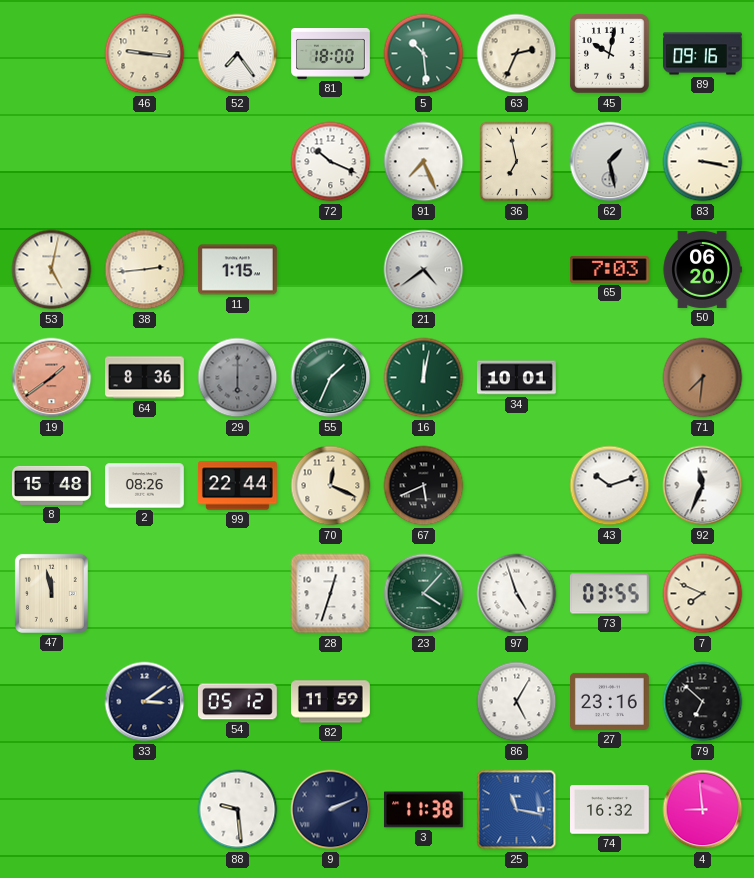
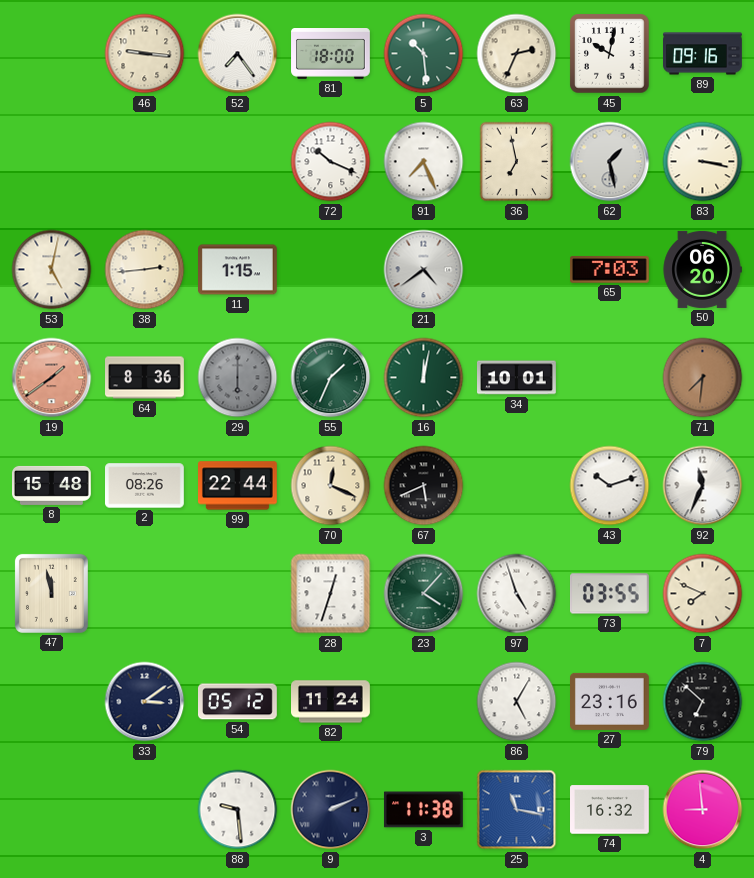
82: 11:59 -> 11:24
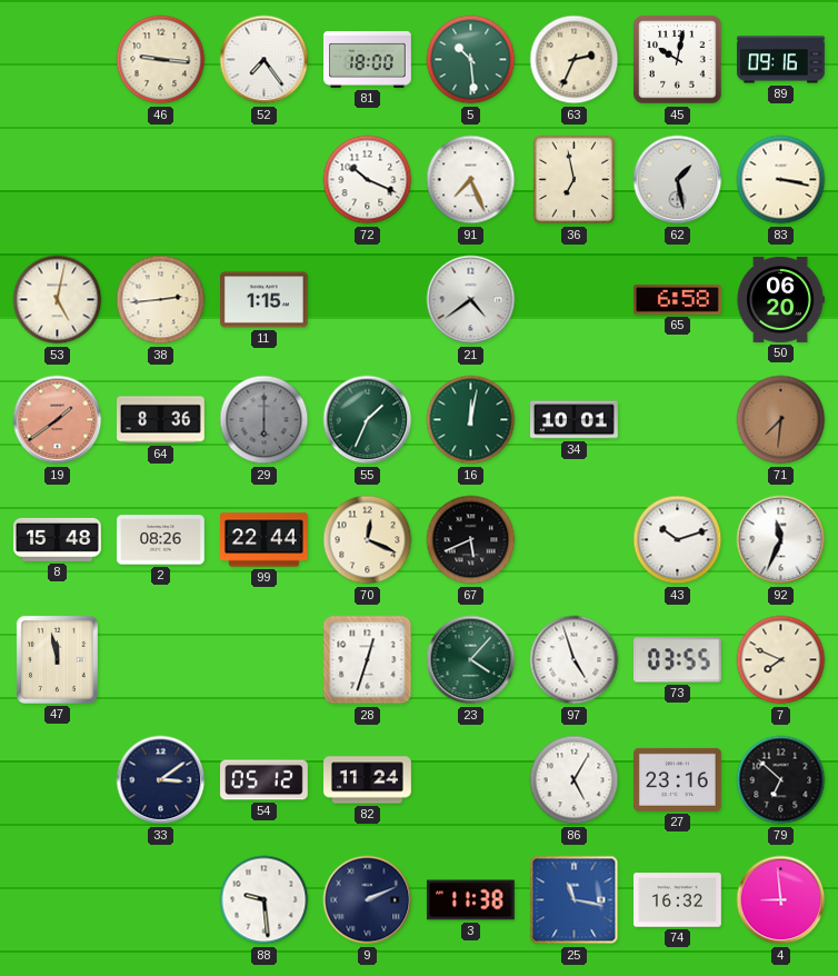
65: 7:03 -> 6:58
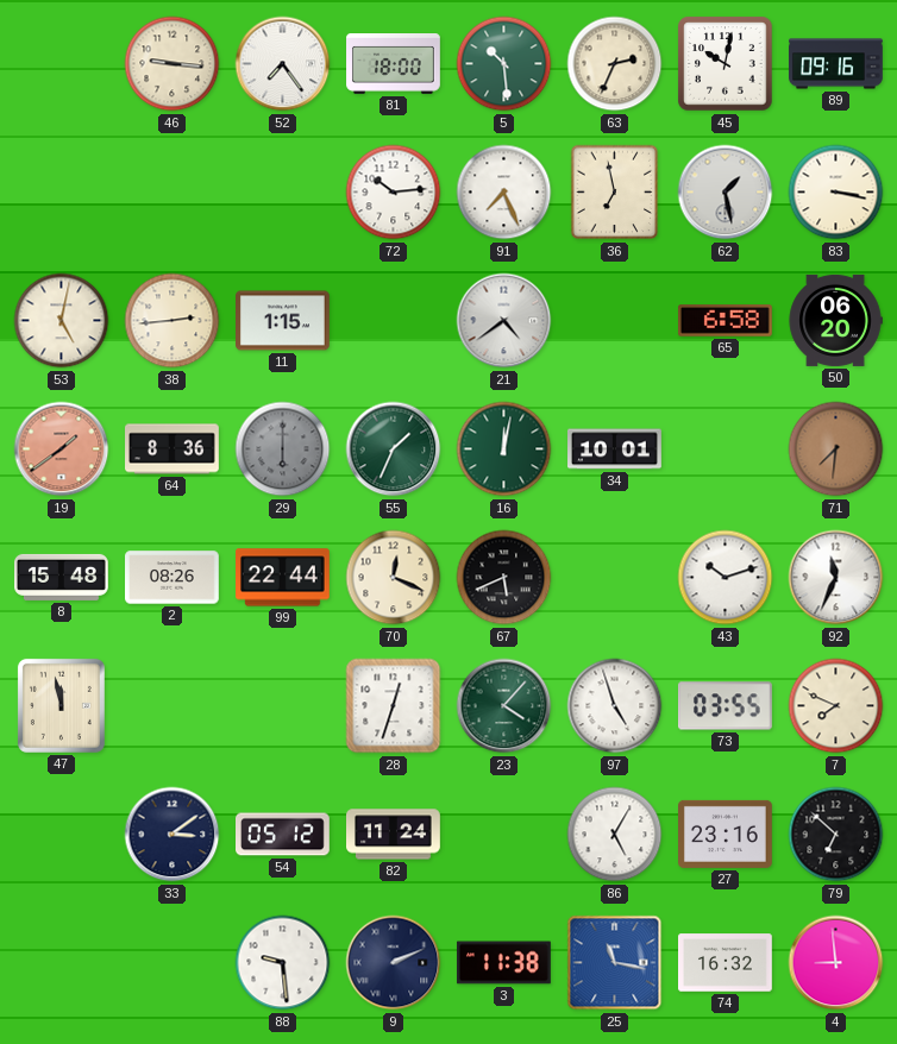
72: 10:19 -> 10:14
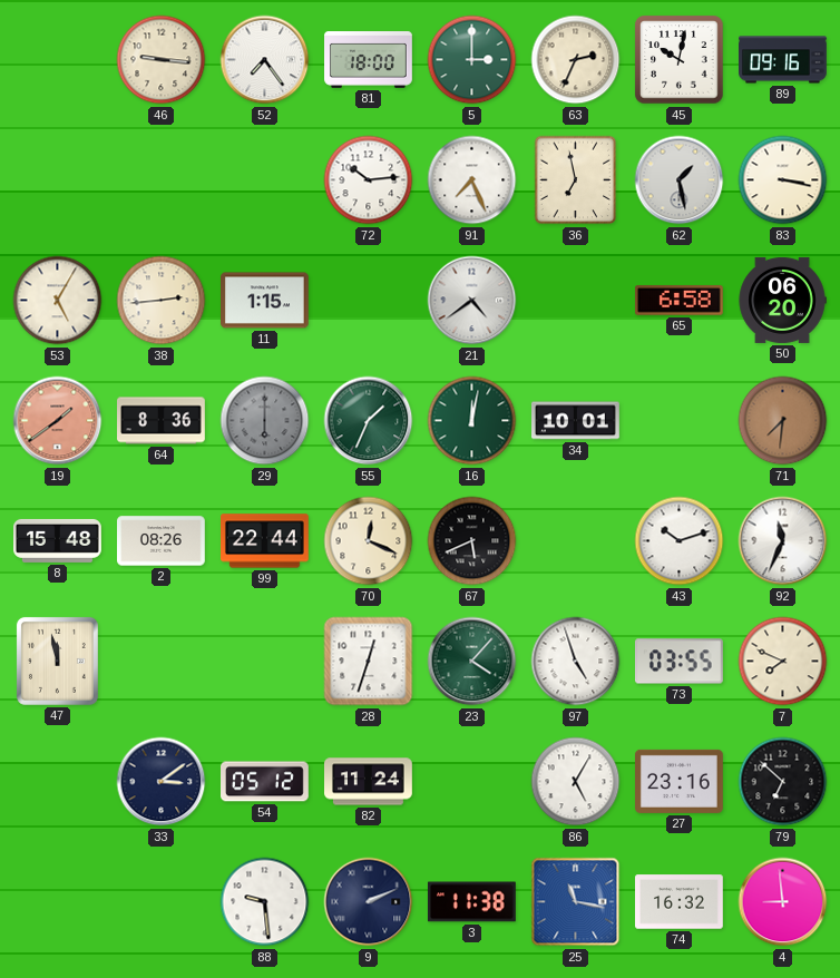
5: 10:29 -> 3:00
53: 5:02 -> 5:05
